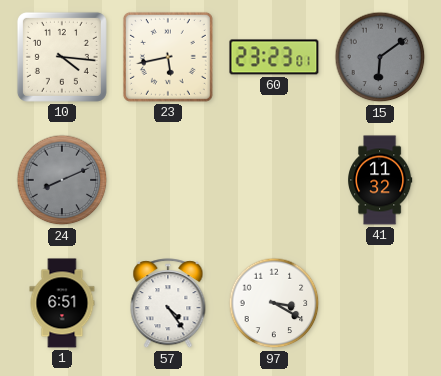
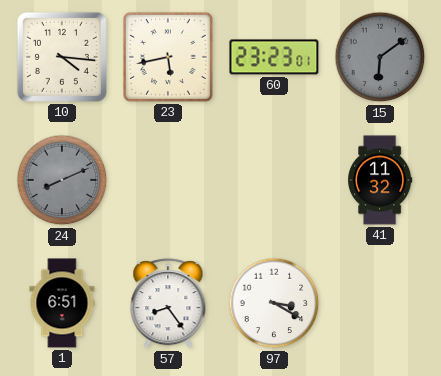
57: 4:24 -> 8:24
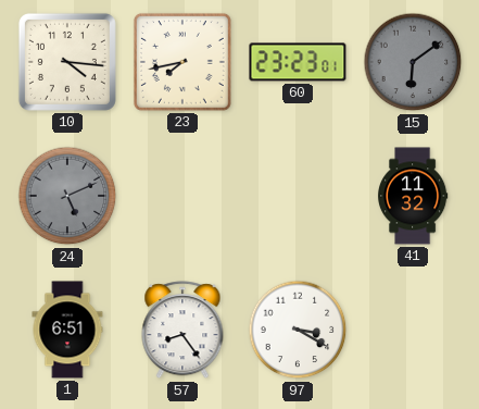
23: 5:43 -> 7:43
24: 8:11 -> 5:11
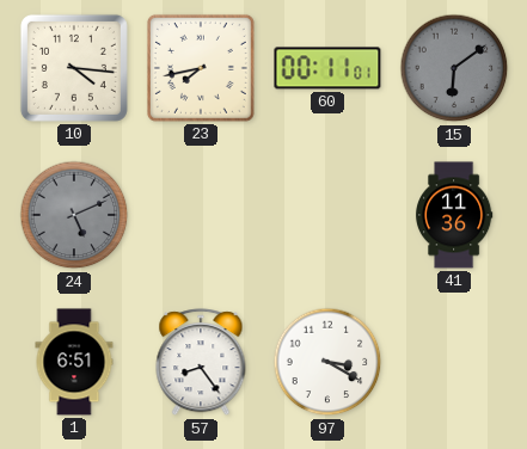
60: 23:23 -> 00:11
41: 11:32 -> 11:36
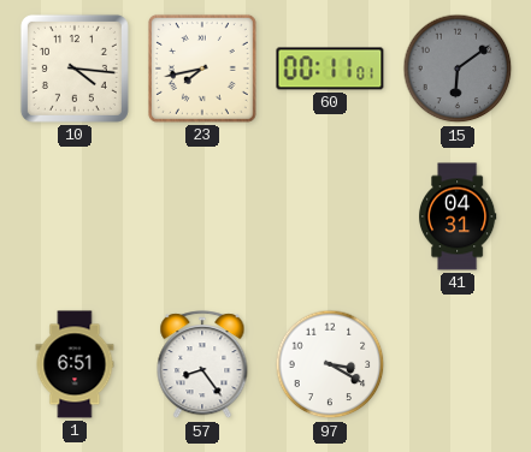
24: 5:11 -> none
41: 11:36 -> 04:31
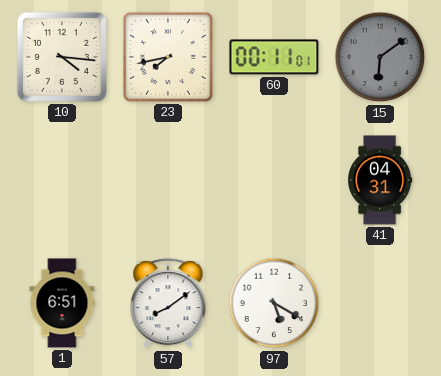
57: 8:24 -> 8:09
97: 3:20 -> 5:20
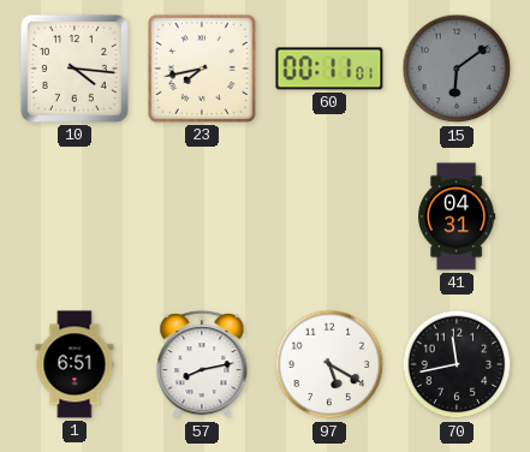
57: 8:09 -> 8:13
70: none -> 11:43
